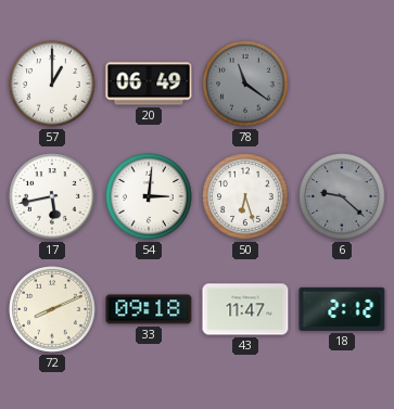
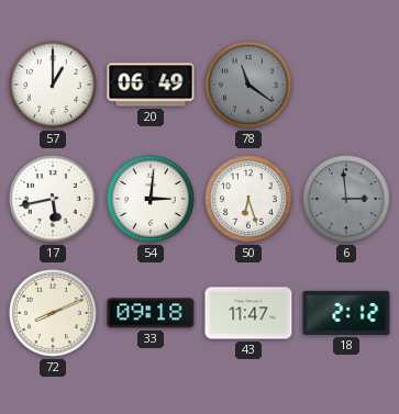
6: 9:22 -> 2:59
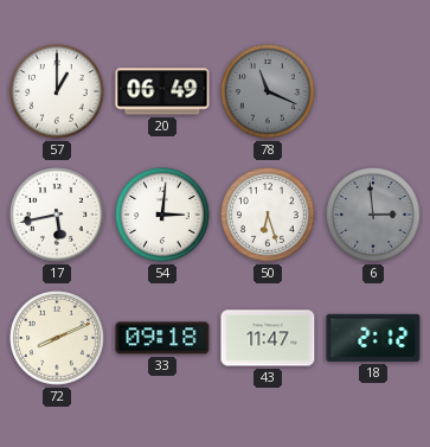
78: 11:21 -> 11:19
